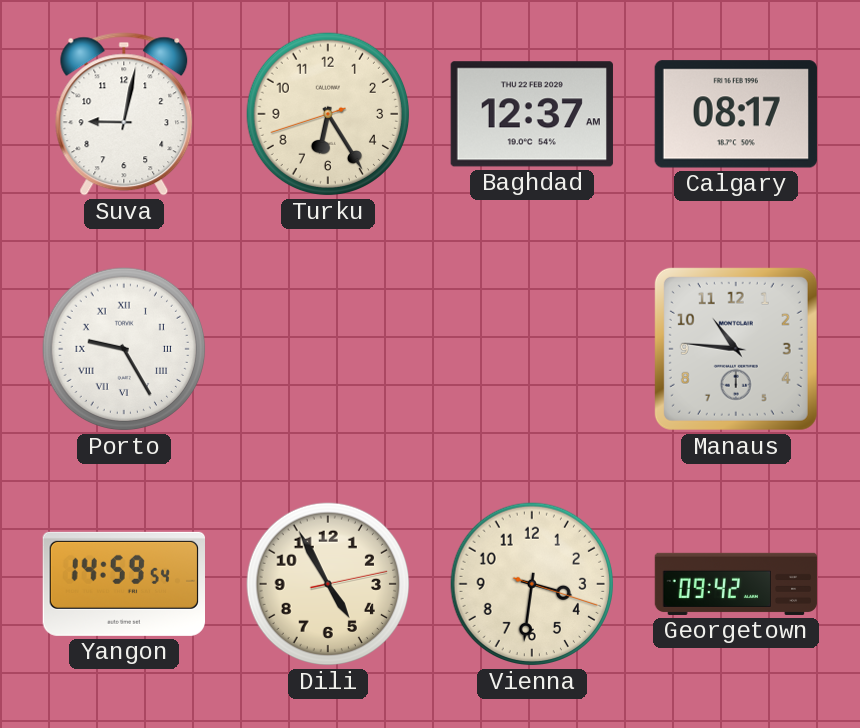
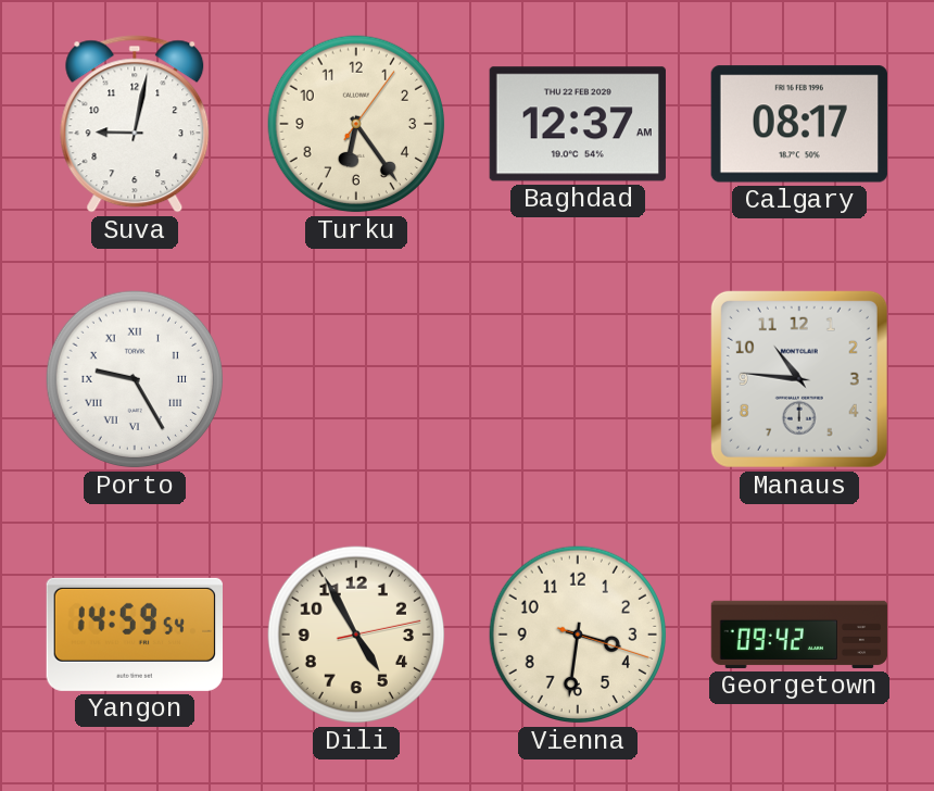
Turku: 6:24:42 -> 6:24:06
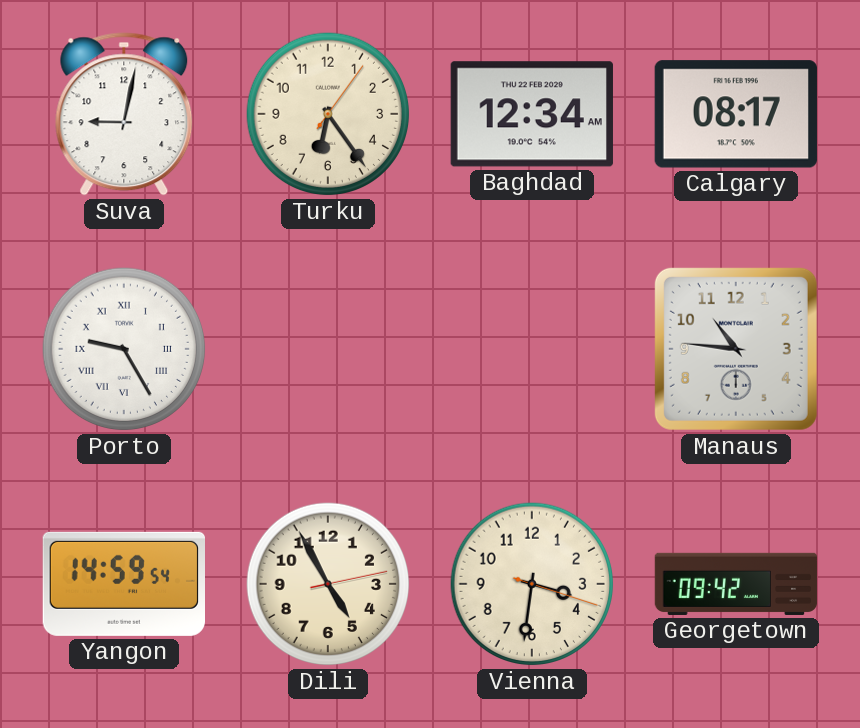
Baghdad: 12:37 -> 12:34
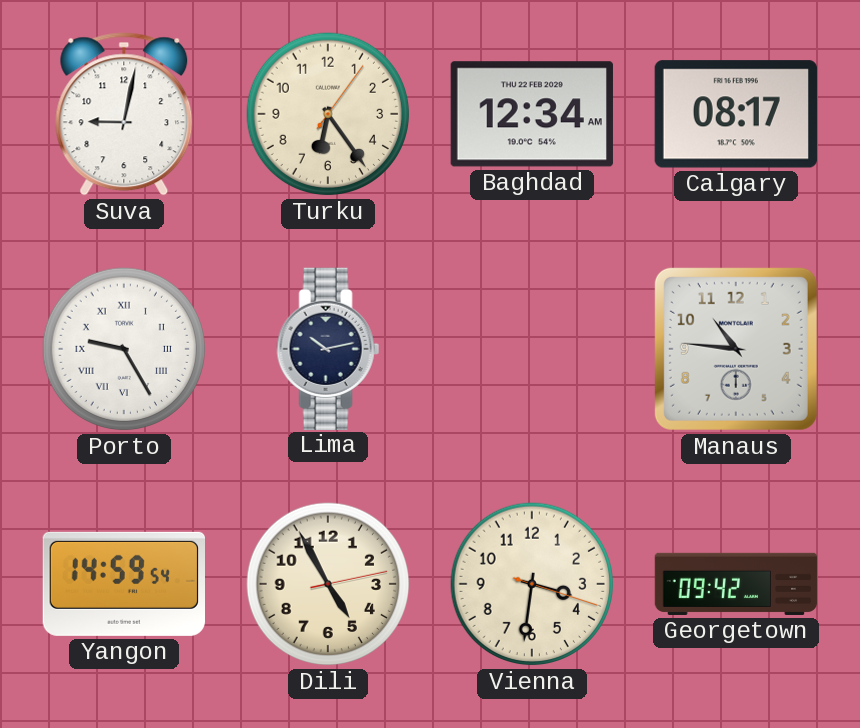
Lima: none -> 10:13
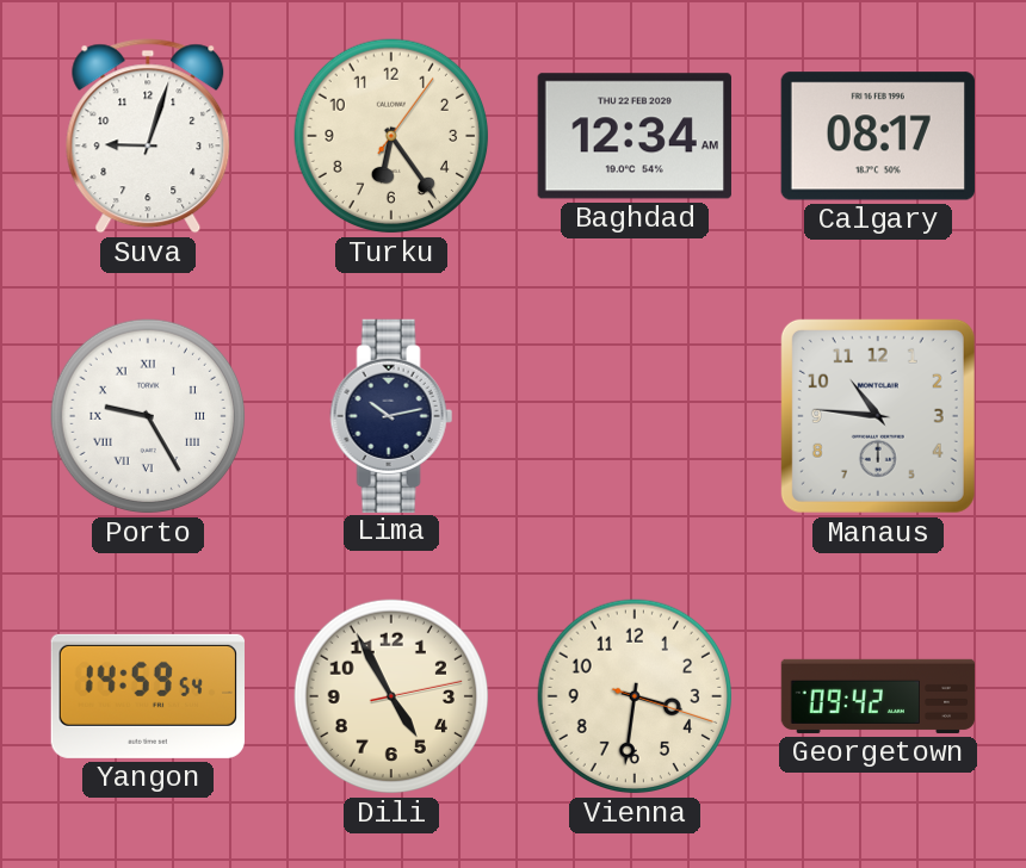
Suva: 9:02 -> 9:03
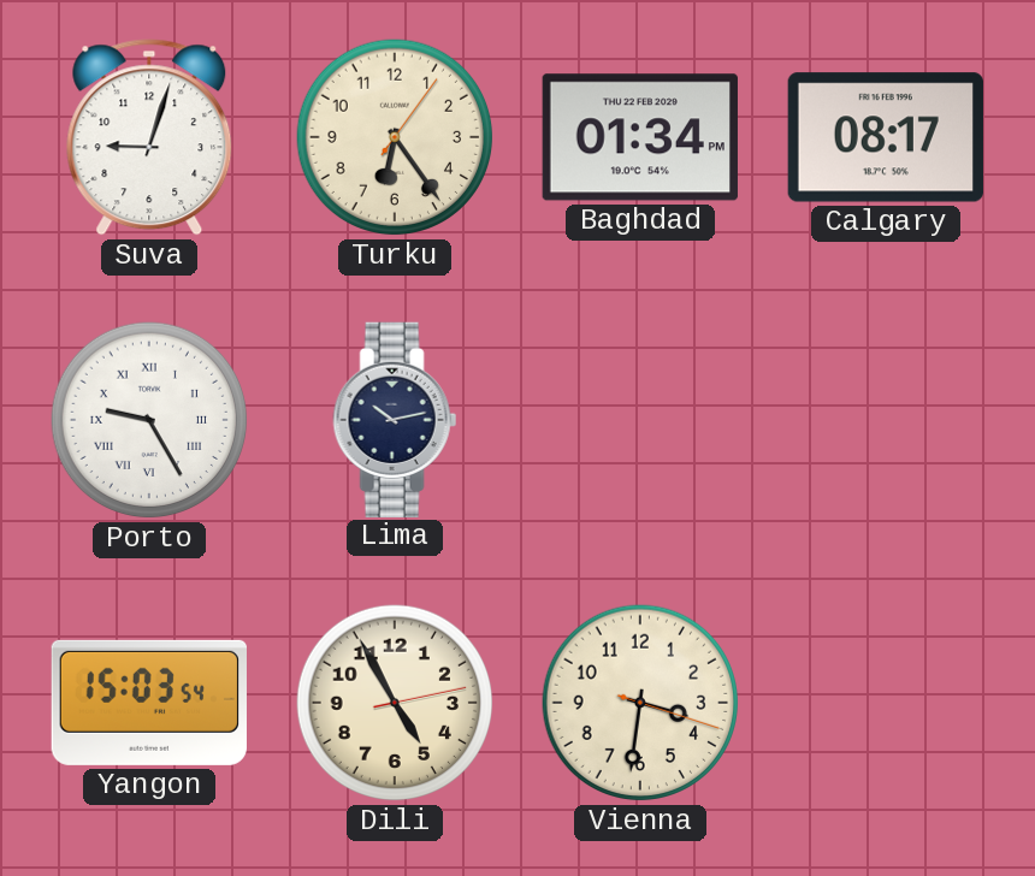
Baghdad: 12:34 -> 01:34
Manaus: 10:46 -> none
Yangon: 14:59 -> 15:03
Georgetown: 09:42 -> none
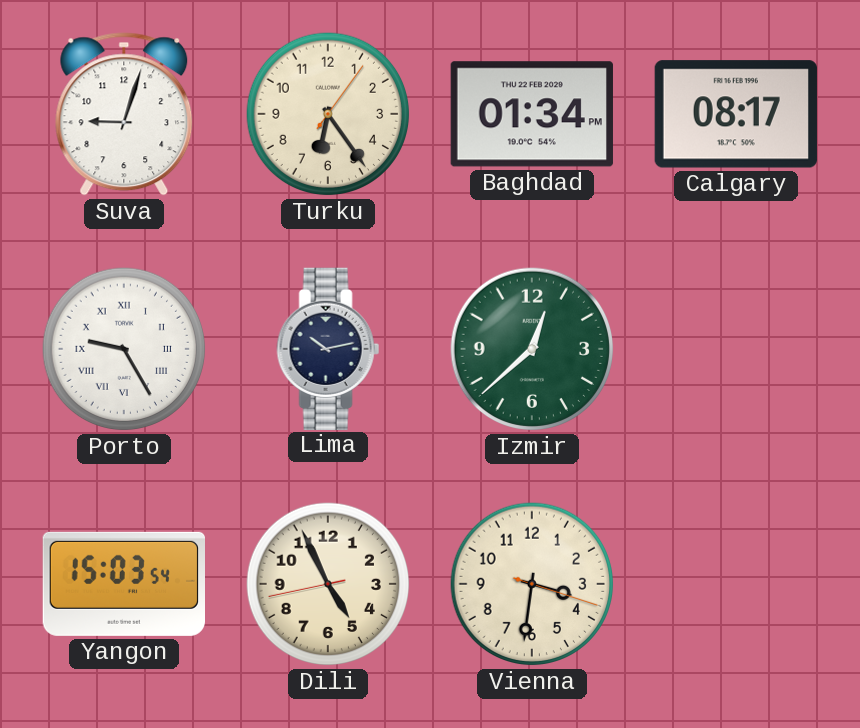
Izmir: none -> 12:38
Dili: 4:55:13 -> 4:55:43
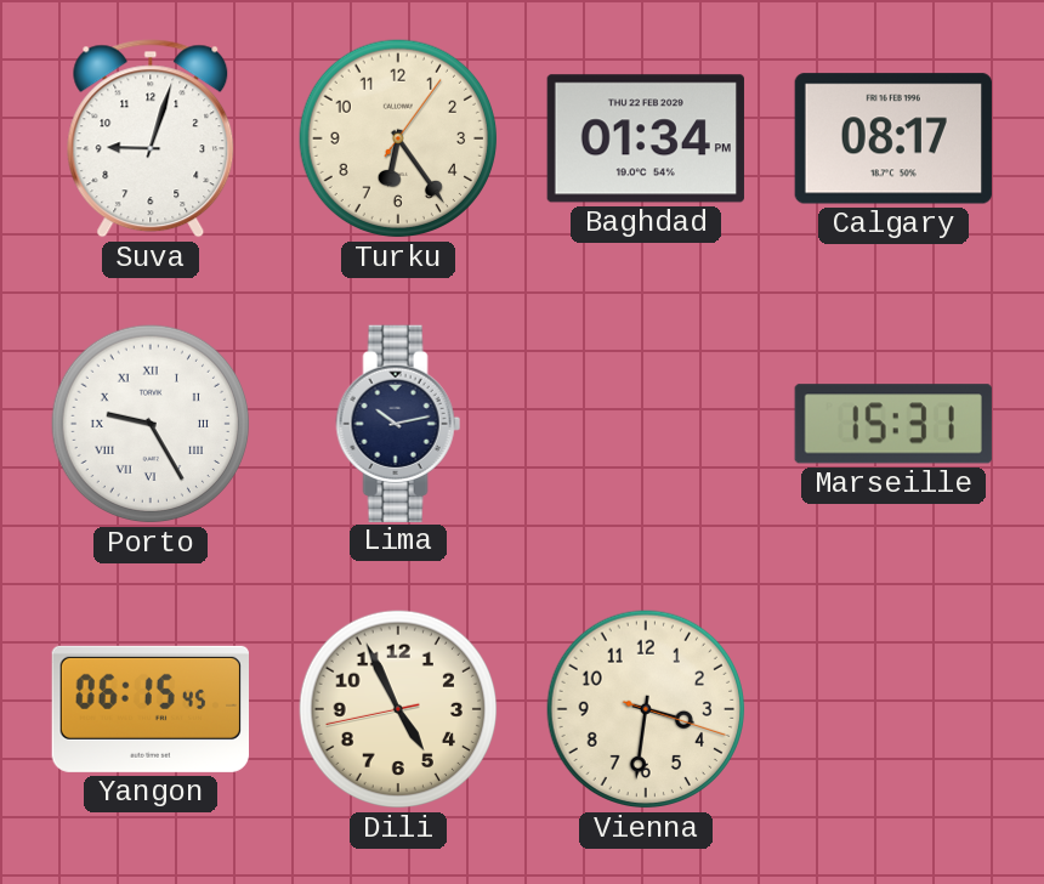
Izmir: 12:38 -> none
Marseille: none -> 15:31
Yangon: 15:03 -> 06:15
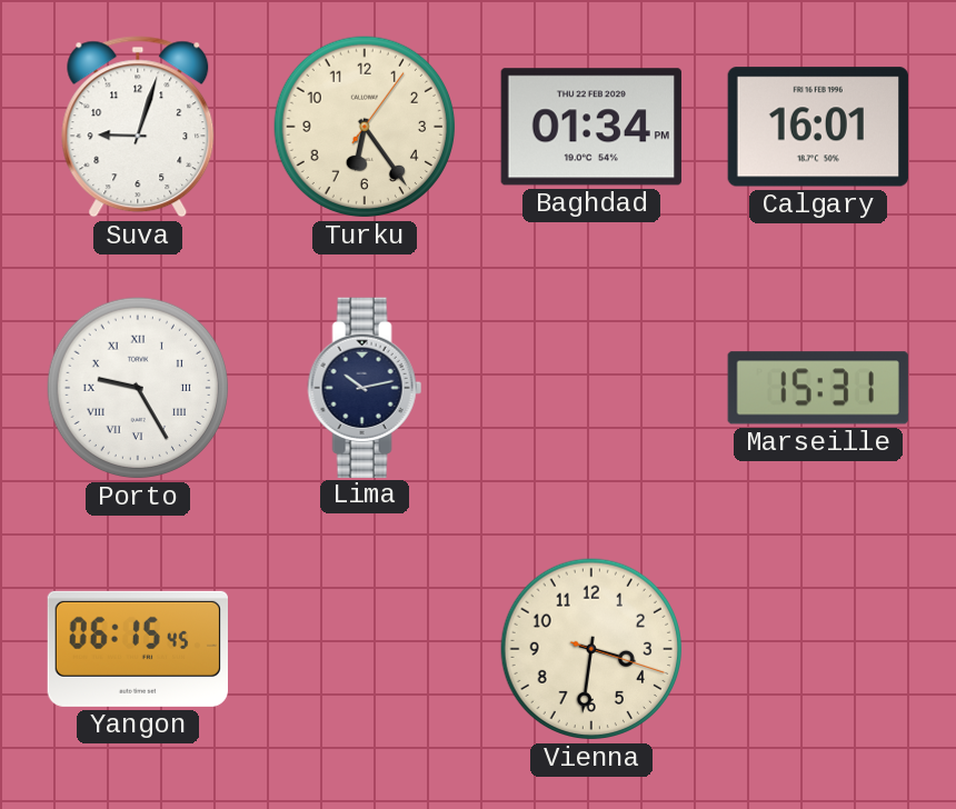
Calgary: 08:17 -> 16:01
Dili: 4:55 -> none
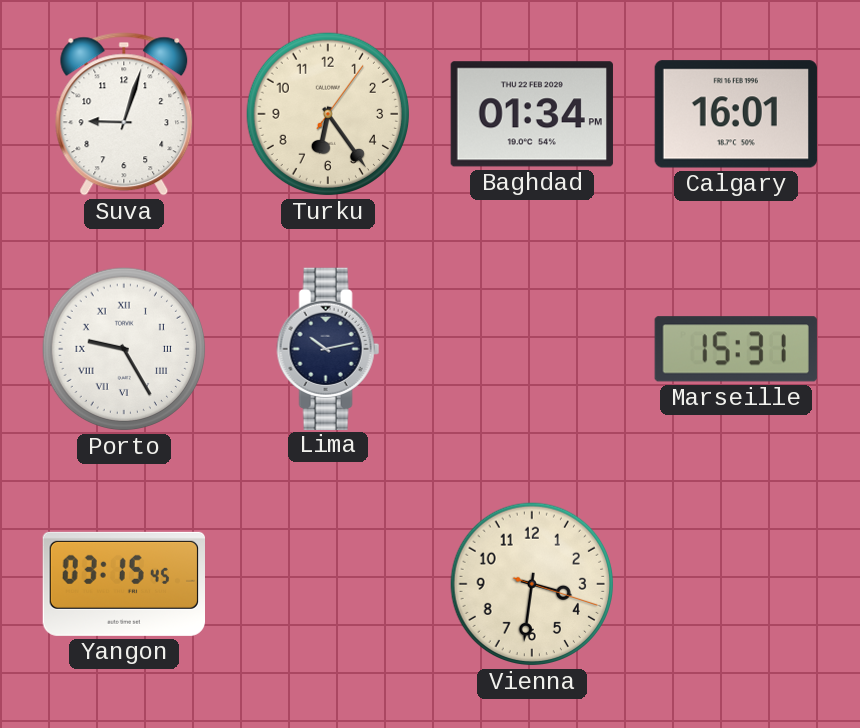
Yangon: 06:15 -> 03:15
